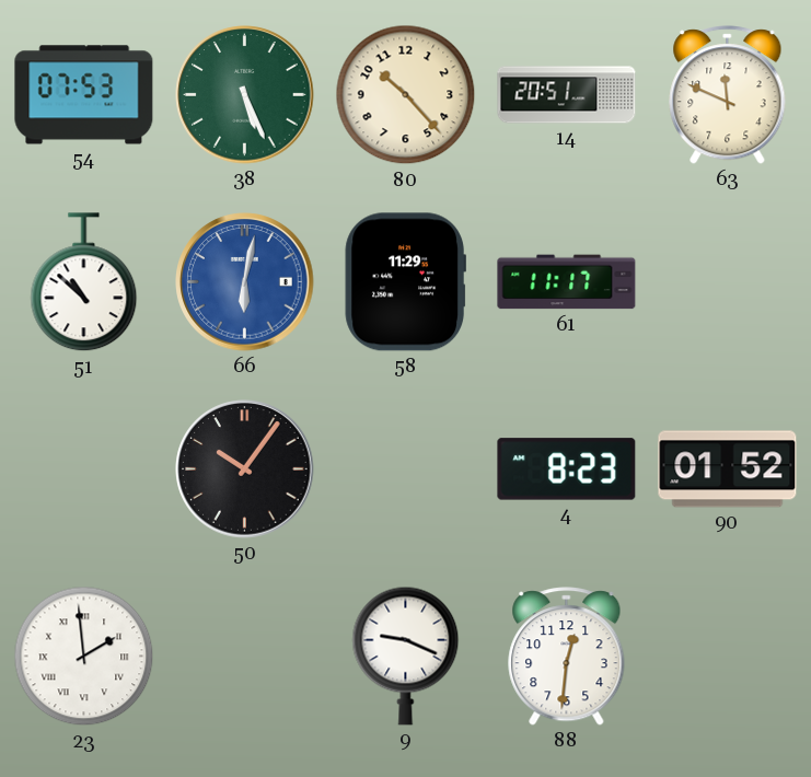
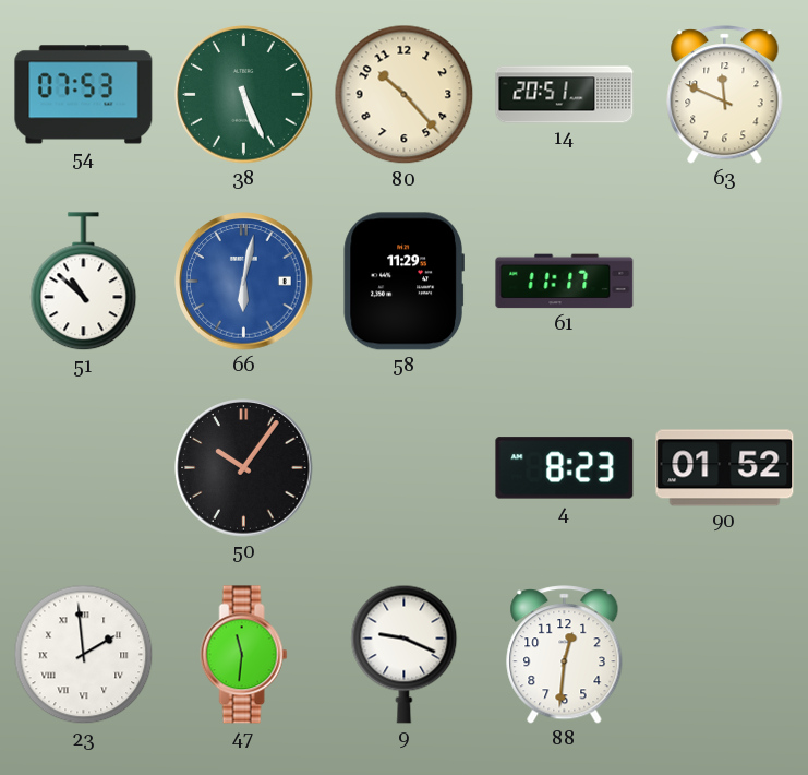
47: none -> 11:31
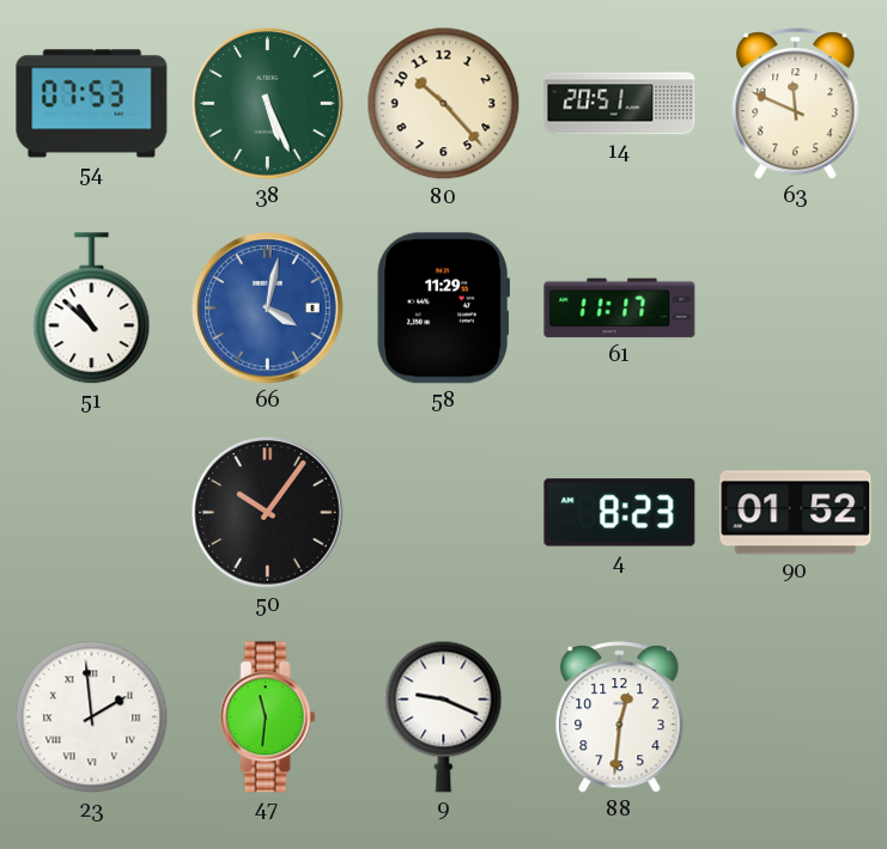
66: 6:02 -> 4:02
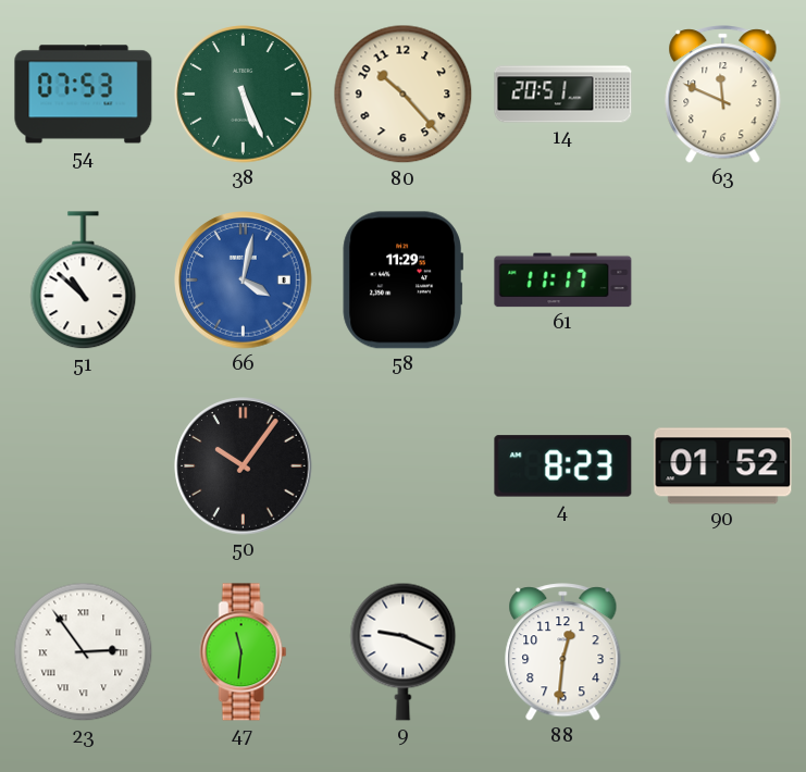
23: 1:59 -> 2:54
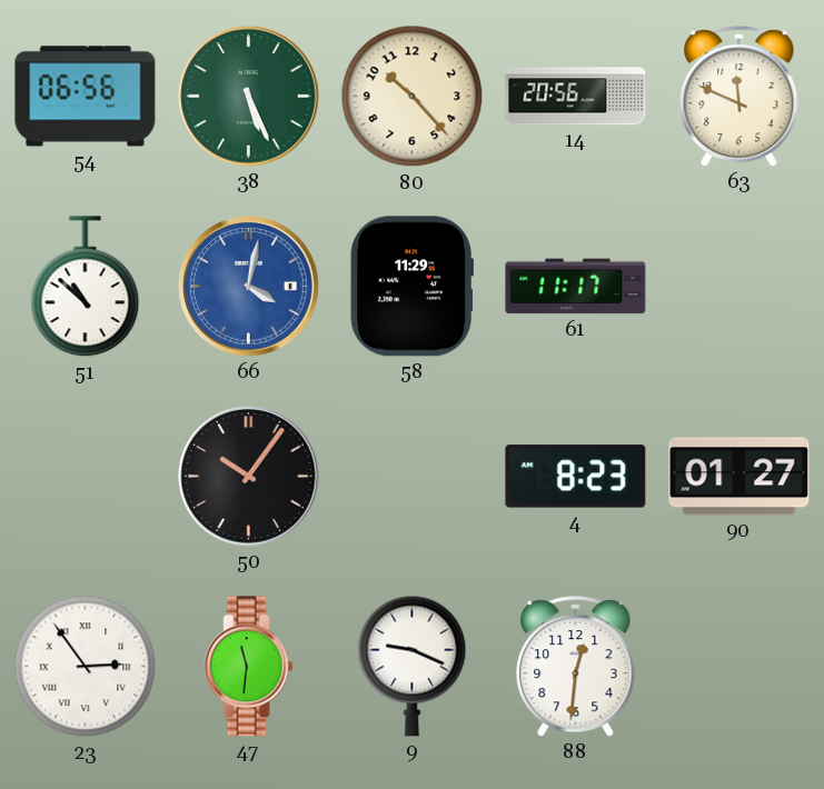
54: 07:53 -> 06:56
14: 20:51 -> 20:56
90: 01:52 -> 01:27
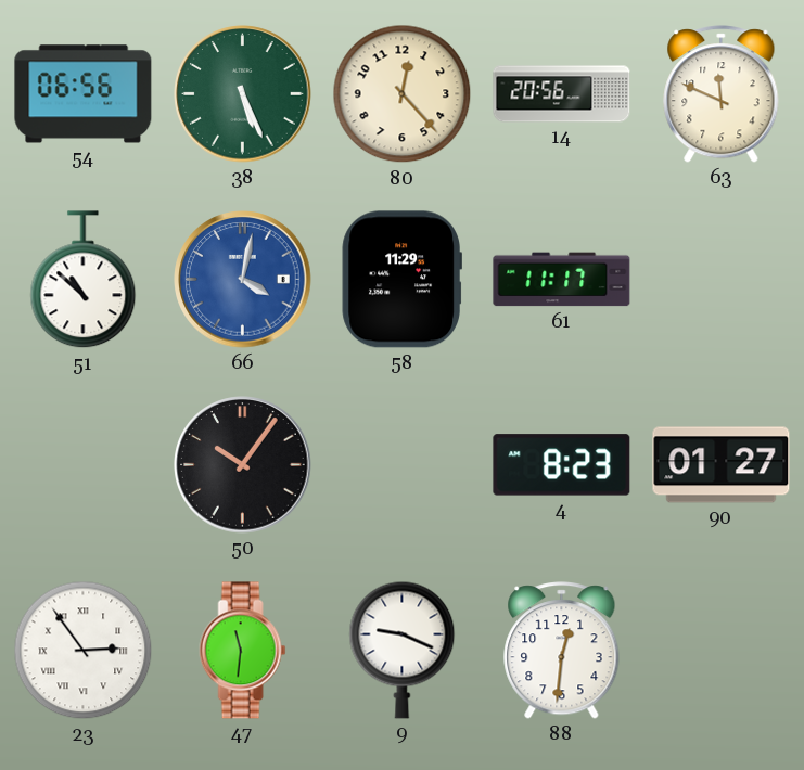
80: 10:23 -> 12:23
